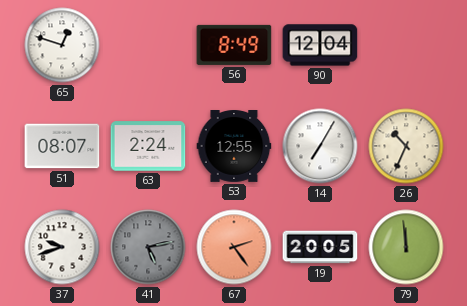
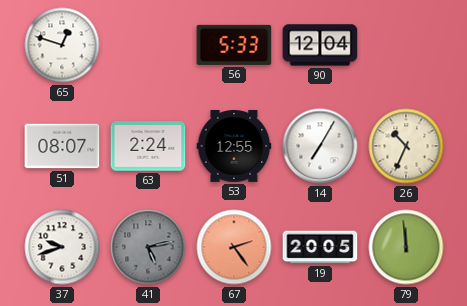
56: 8:49 -> 5:33
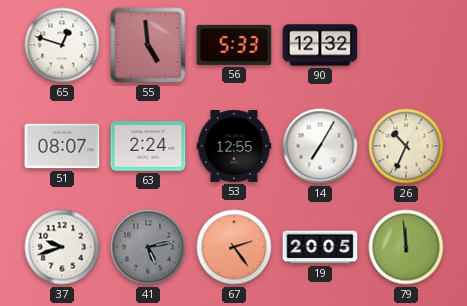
55: none -> 4:59
90: 12:04 -> 12:32
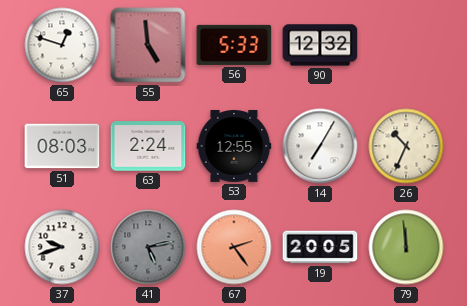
51: 08:07 -> 08:03
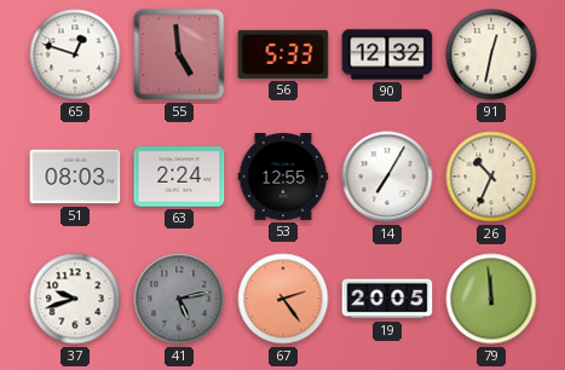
91: none -> 12:32
